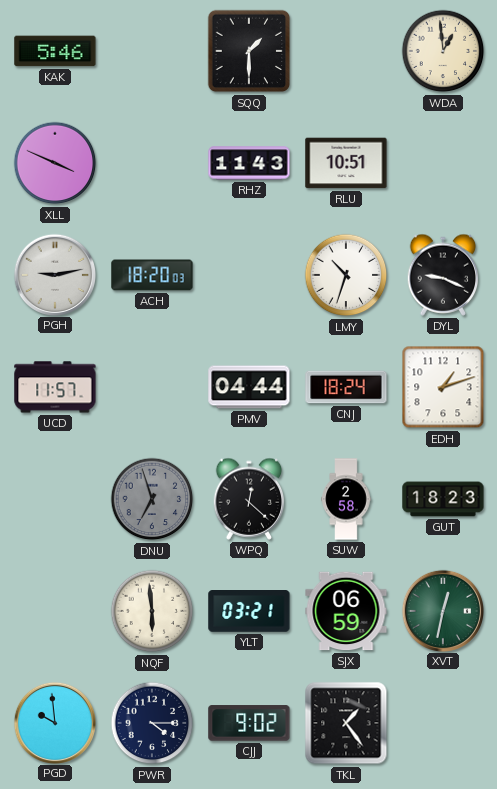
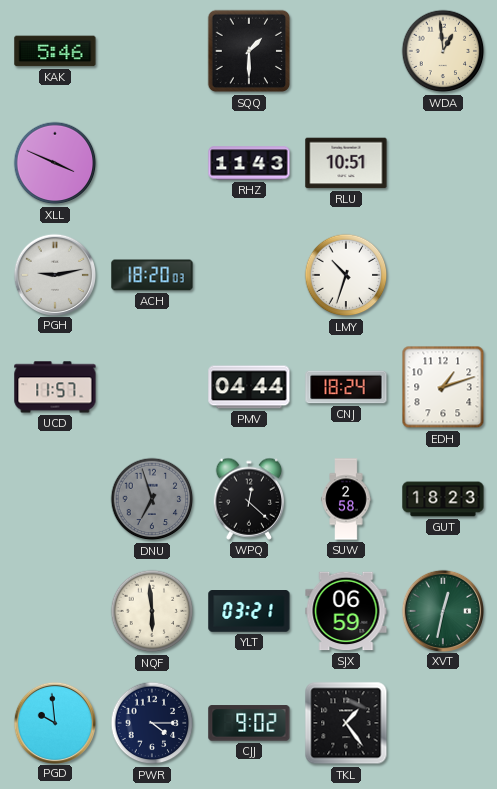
DYL: 9:19 -> none
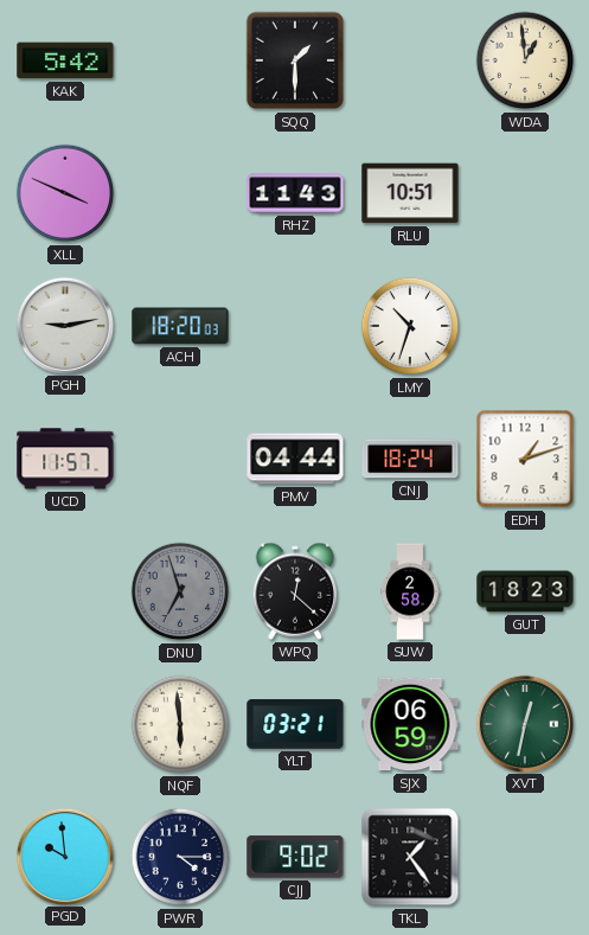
KAK: 5:46 -> 5:42
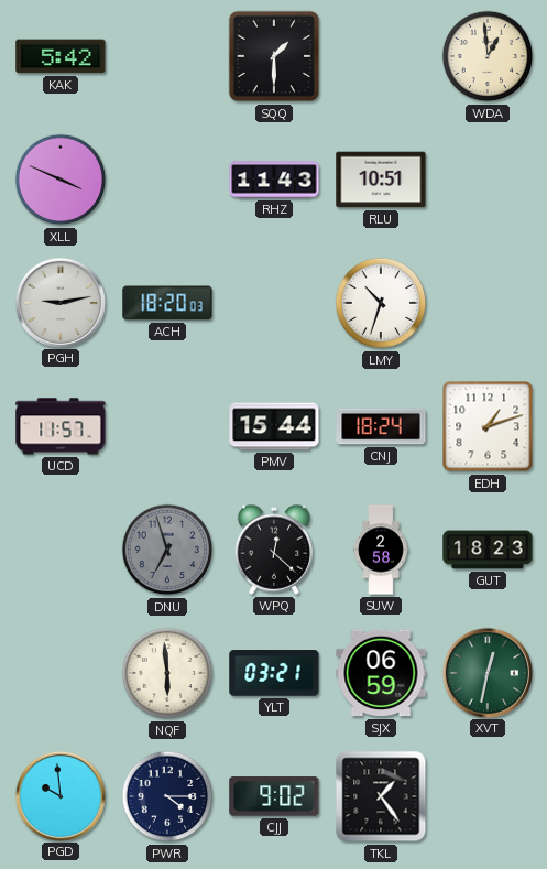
PMV: 04:44 -> 15:44
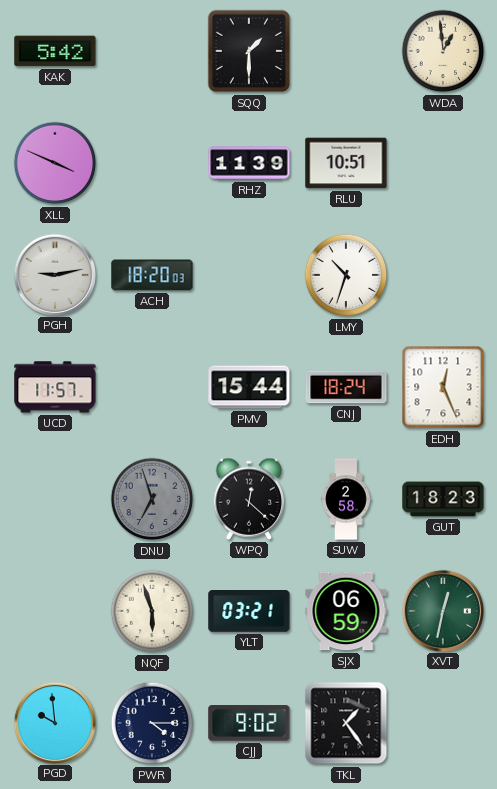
RHZ: 11:43 -> 11:39
EDH: 1:12 -> 12:26
NQF: 5:59 -> 5:57
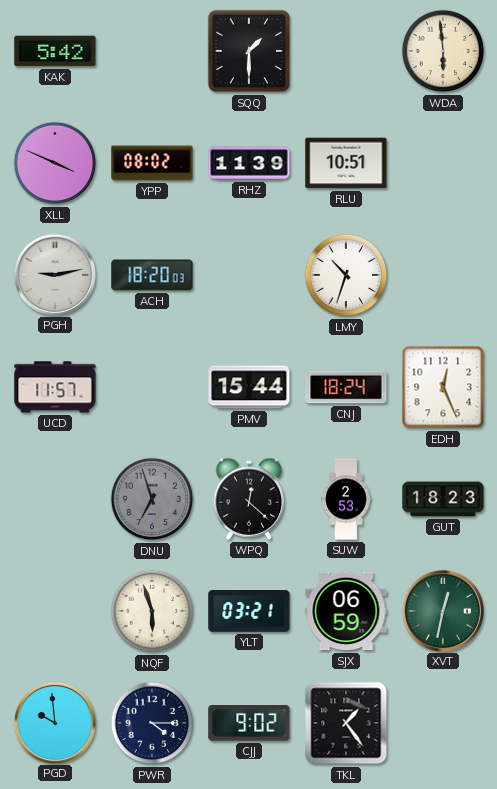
WDA: 12:59 -> 5:59
YPP: none -> 08:02
SUW: 2:58 -> 2:53
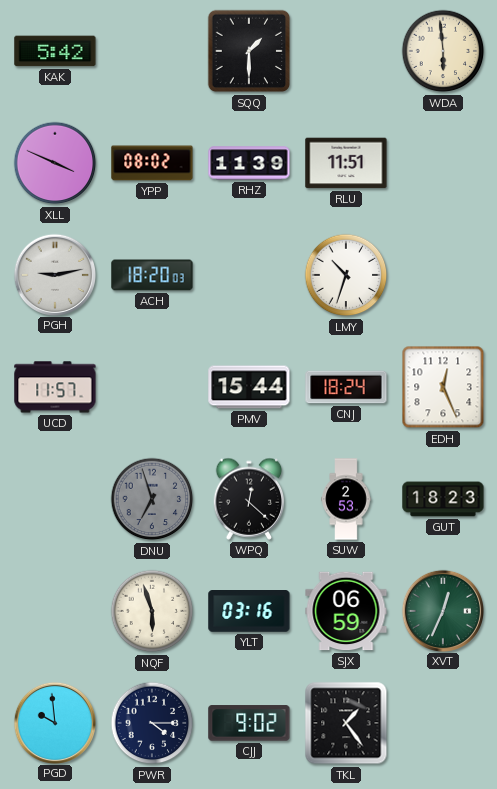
RLU: 10:51 -> 11:51
YLT: 03:21 -> 03:16
XVT: 12:32 -> 12:34
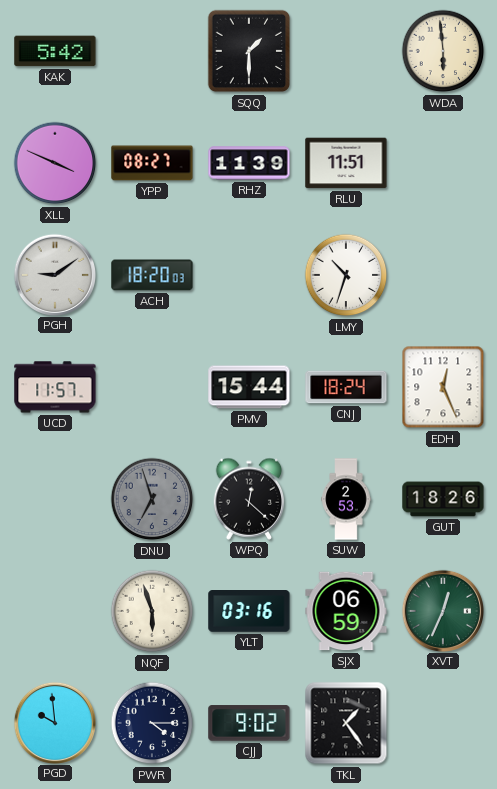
YPP: 08:02 -> 08:27
PGH: 9:13 -> 9:09
GUT: 18:23 -> 18:26
